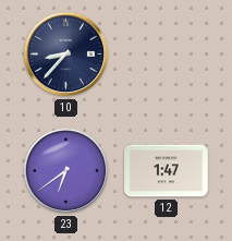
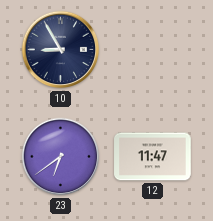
10: 8:37 -> 8:55
12: 1:47 -> 11:47
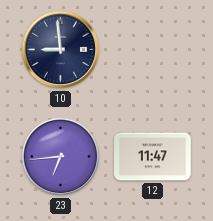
10: 8:55 -> 8:59
23: 6:39 -> 6:44
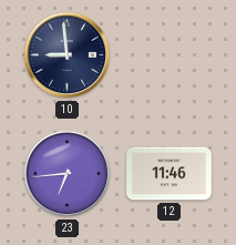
12: 11:47 -> 11:46
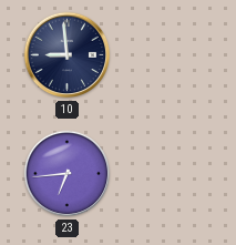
12: 11:46 -> none
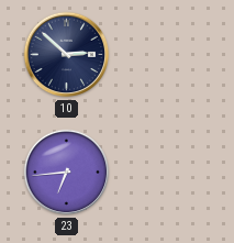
10: 8:59 -> 2:52
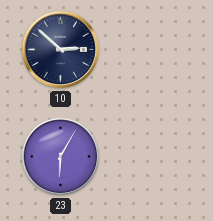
23: 6:44 -> 6:05
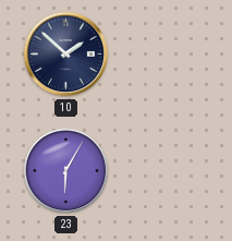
10: 2:52 -> 1:52
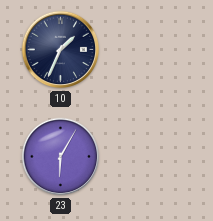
10: 1:52 -> 1:34
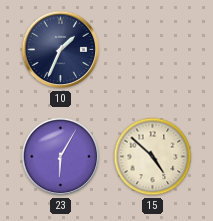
15: none -> 4:52
